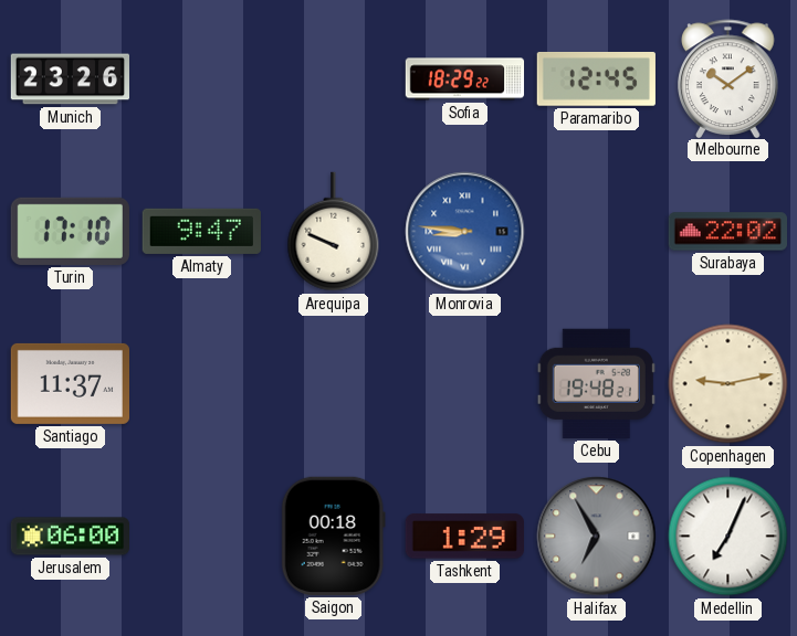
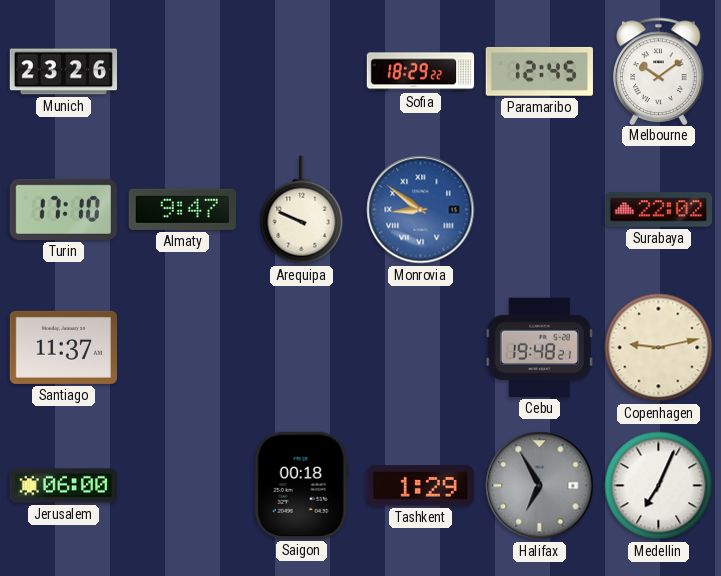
Monrovia: 8:46 -> 8:51
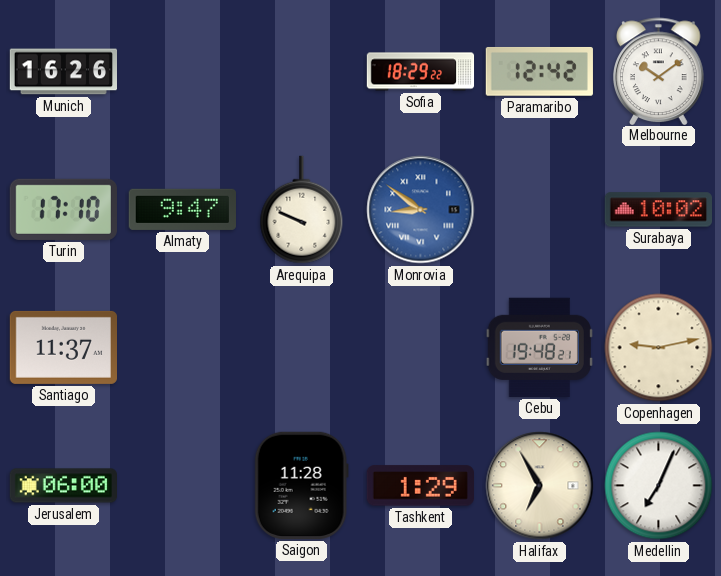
Munich: 23:26 -> 16:26
Paramaribo: 12:45 -> 12:42
Surabaya: 22:02 -> 10:02
Saigon: 00:18 -> 11:28
Halifax dial: grey -> cream
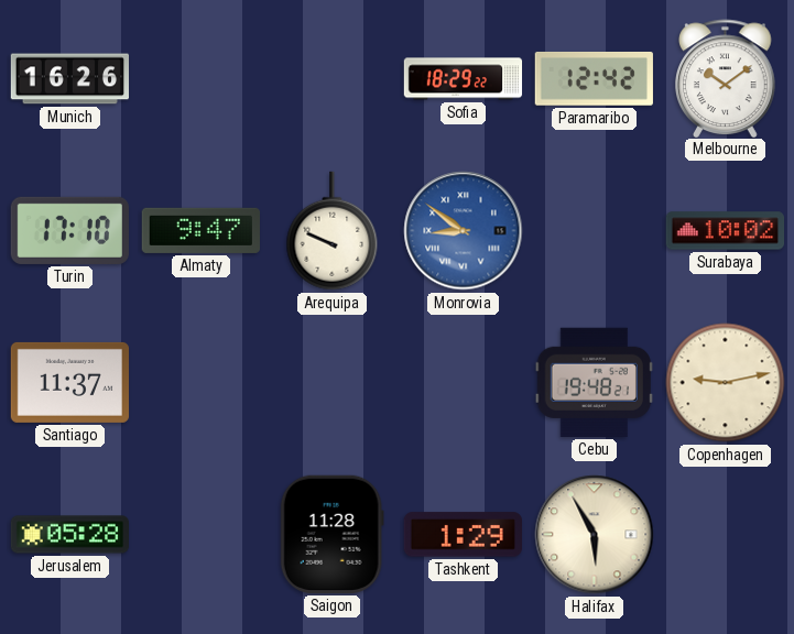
Jerusalem: 06:00 -> 05:28
Halifax: 6:55 -> 5:55
Medellin: 7:04 -> none
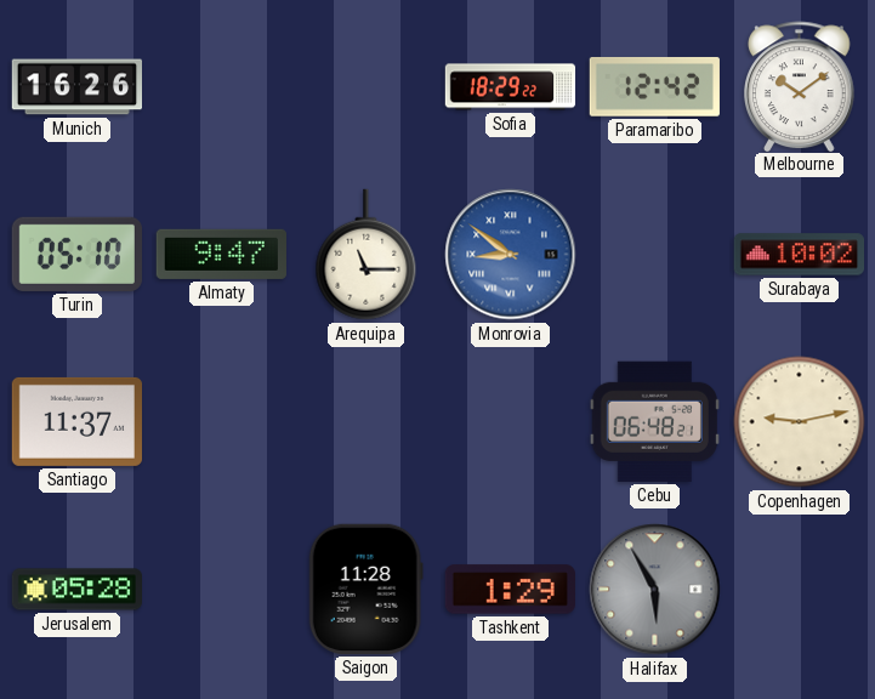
Turin: 17:10 -> 05:10
Arequipa: 9:49 -> 11:15
Cebu: 19:48 -> 06:48
Halifax dial: cream -> grey
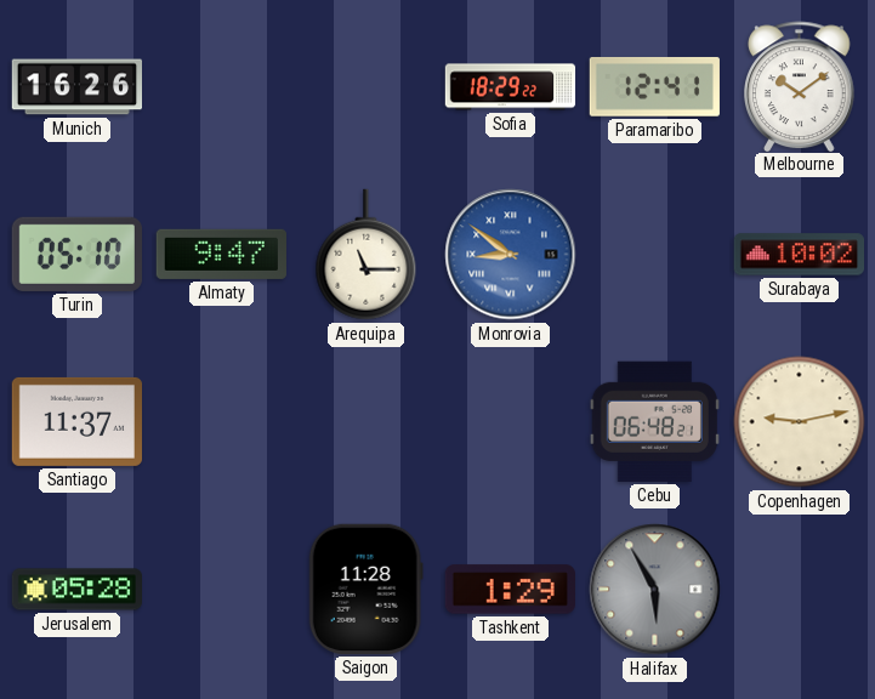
Paramaribo: 12:42 -> 12:41
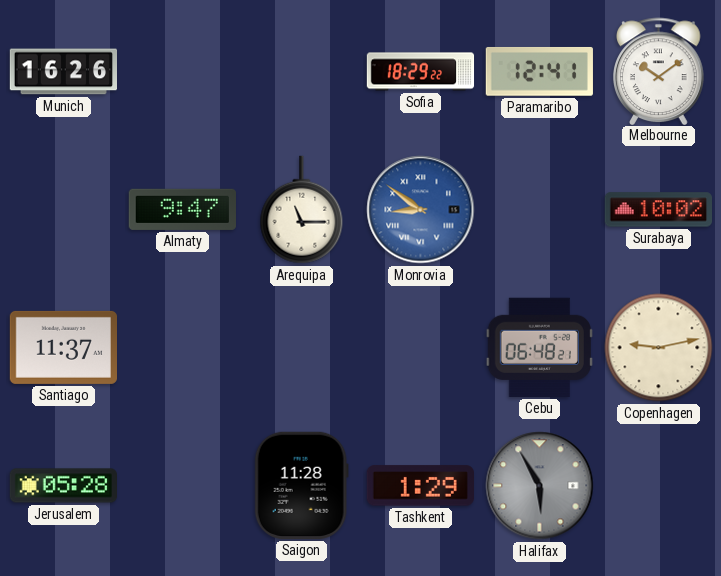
Turin: 05:10 -> none
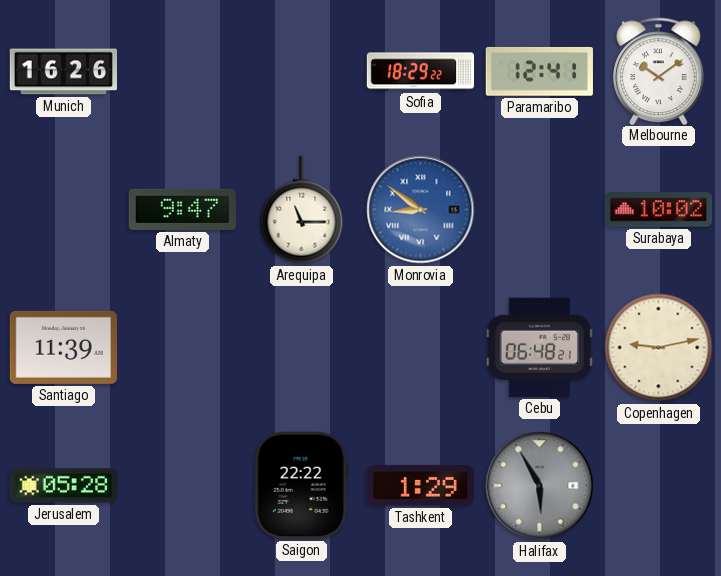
Santiago: 11:37 -> 11:39
Saigon: 11:28 -> 22:22
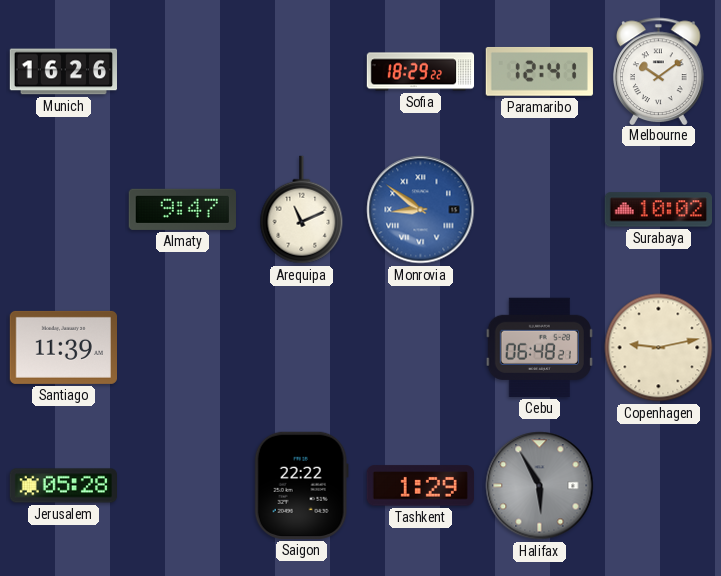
Arequipa: 11:15 -> 11:11
